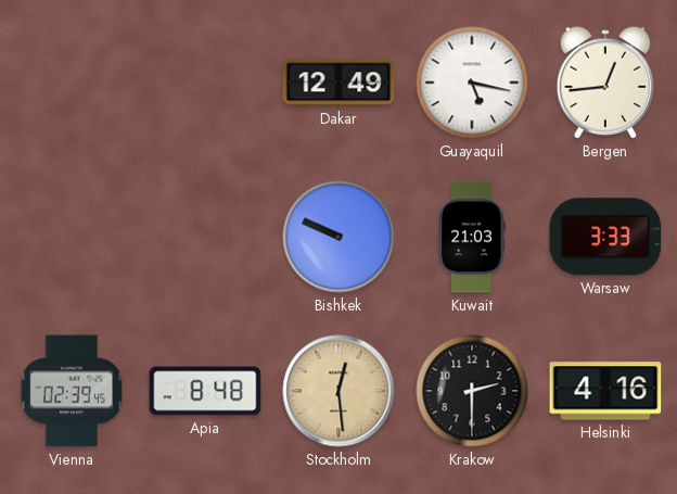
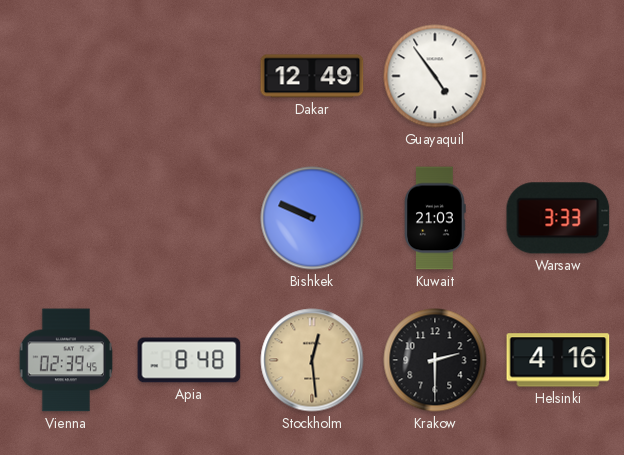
Guayaquil: 5:17 -> 4:54
Bergen: 12:44 -> none
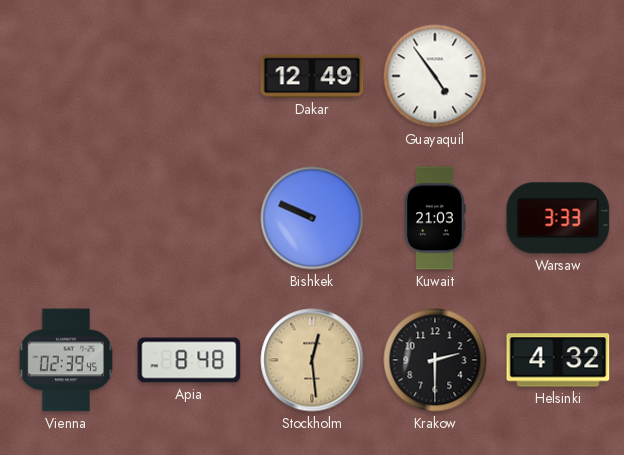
Helsinki: 4:16 -> 4:32
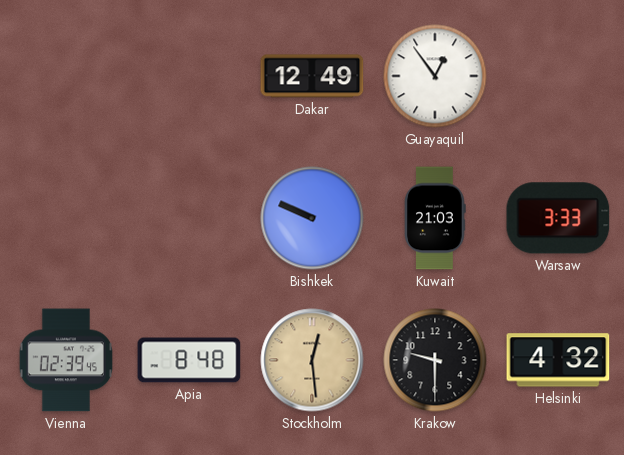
Guayaquil: 4:54 -> 12:54
Krakow: 2:30 -> 9:30
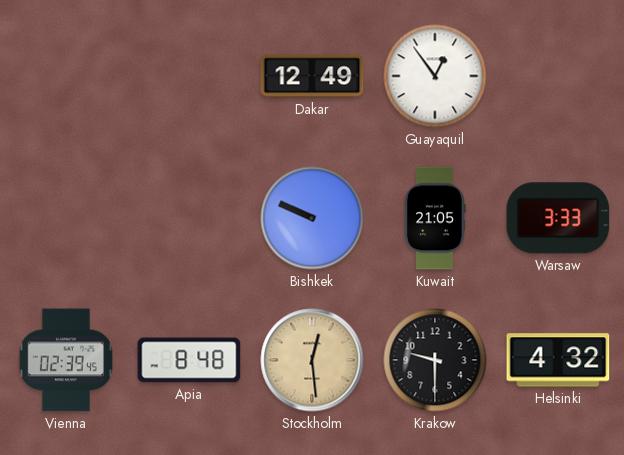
Kuwait: 21:03 -> 21:05
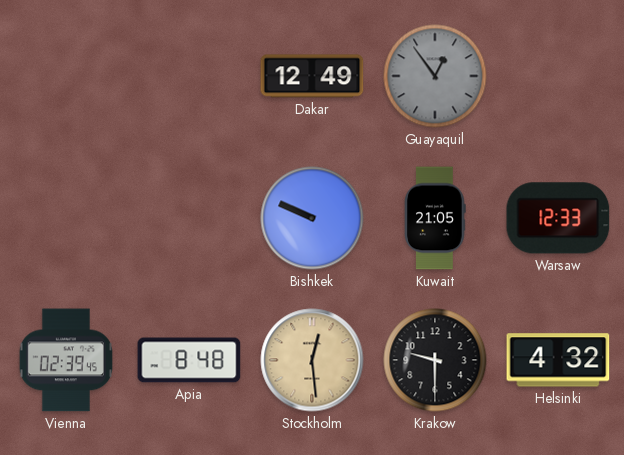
Guayaquil dial: white -> grey
Warsaw: 3:33 -> 12:33
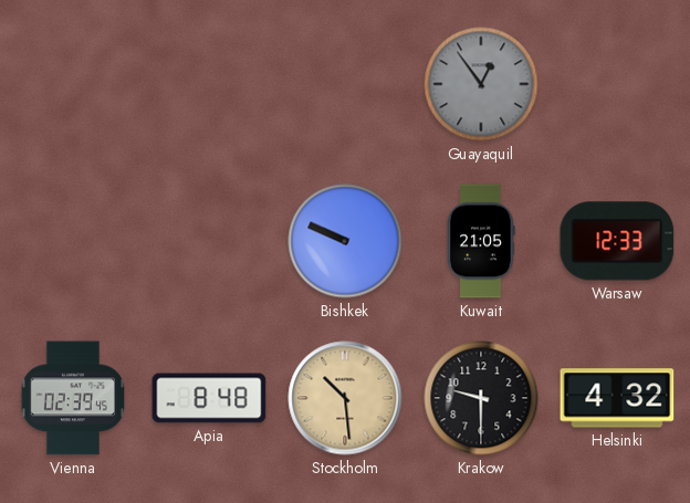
Dakar: 12:49 -> none
Stockholm: 12:29 -> 10:29
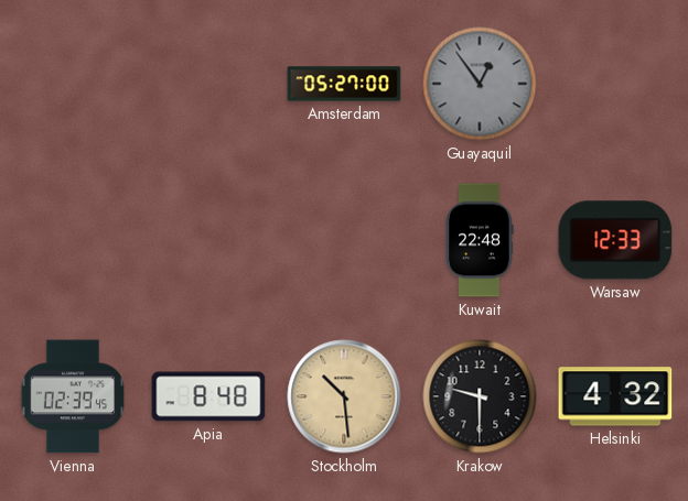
Amsterdam: none -> 05:27
Bishkek: 9:49 -> none
Kuwait: 21:05 -> 22:48
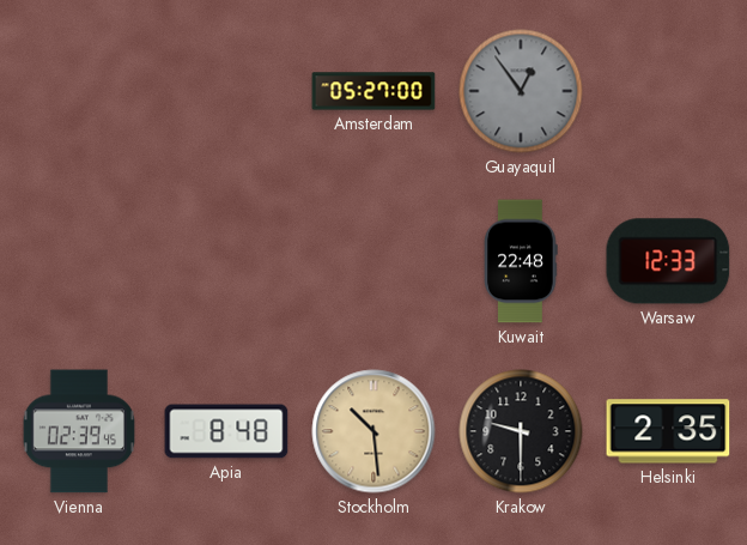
Helsinki: 4:32 -> 2:35
